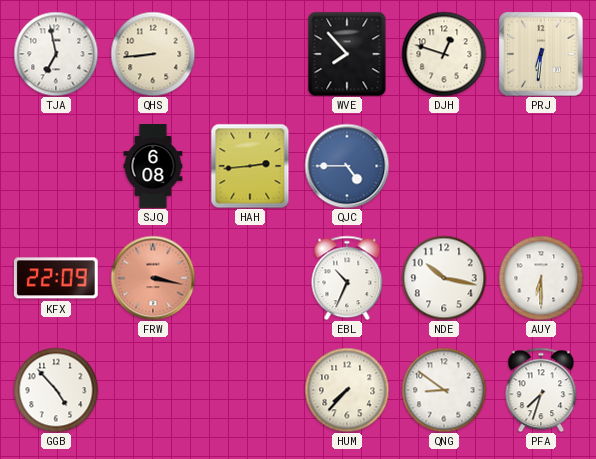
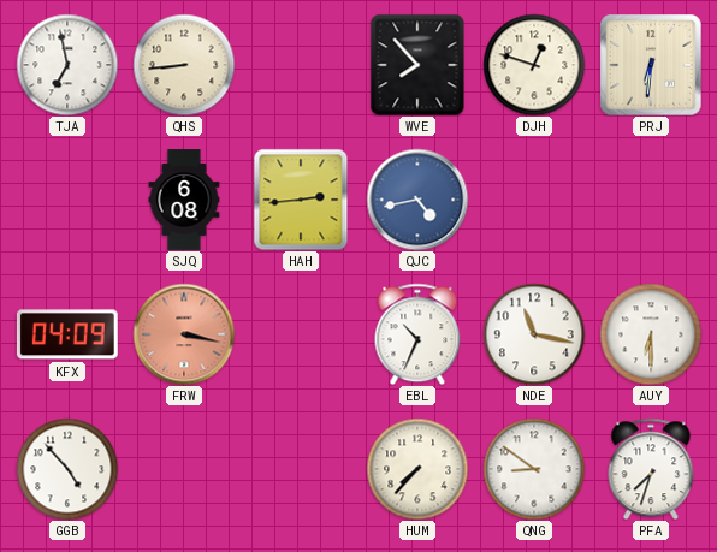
QJC: 4:45 -> 4:43
KFX: 22:09 -> 04:09
NDE: 10:17 -> 11:17
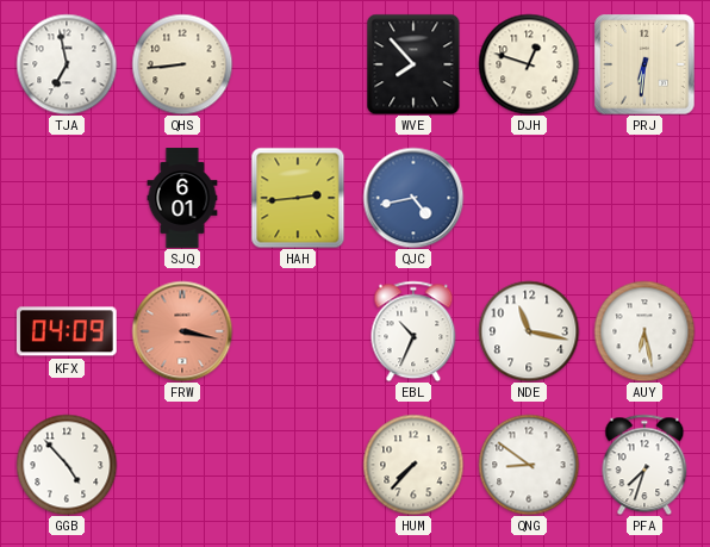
SJQ: 6:08 -> 6:01
AUY: 6:30 -> 6:28
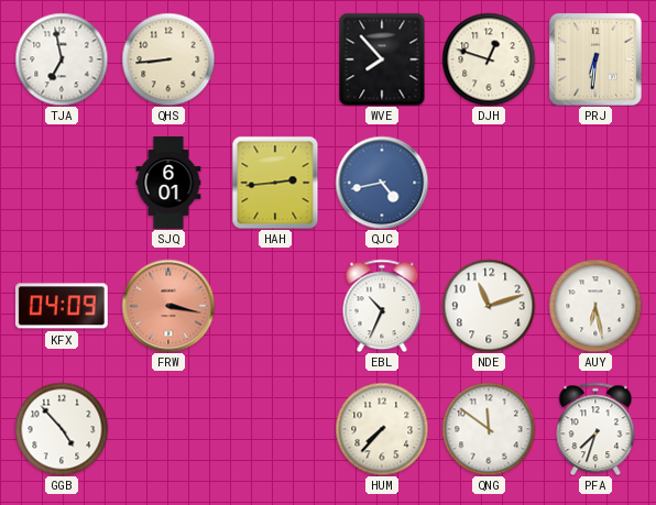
NDE: 11:17 -> 11:12
QNG: 8:51 -> 11:51
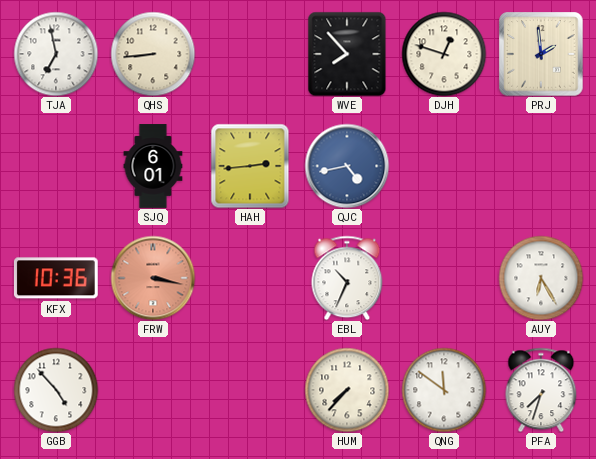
PRJ: 6:31 -> 1:59
KFX: 04:09 -> 10:36
NDE: 11:12 -> none
AUY: 6:28 -> 6:25
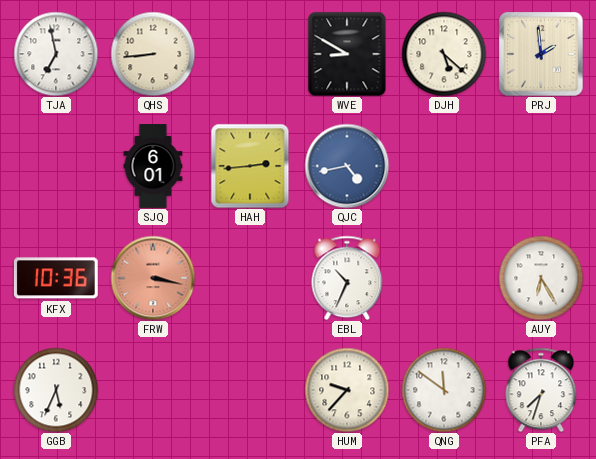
WVE: 7:53 -> 8:50
DJH: 12:48 -> 5:22
GGB: 4:53 -> 5:34
HUM: 7:37 -> 9:37
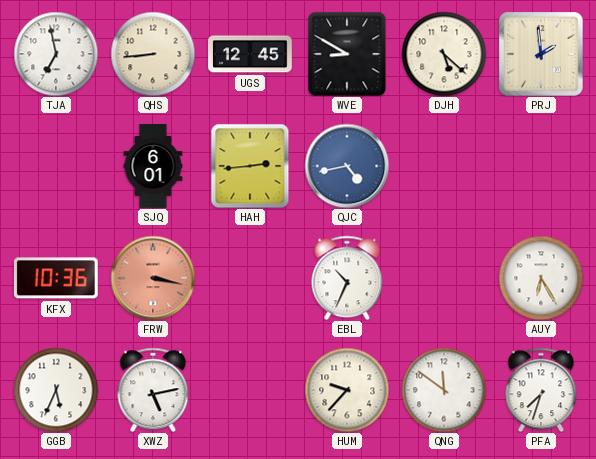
UGS: none -> 12:45
XWZ: none -> 5:13
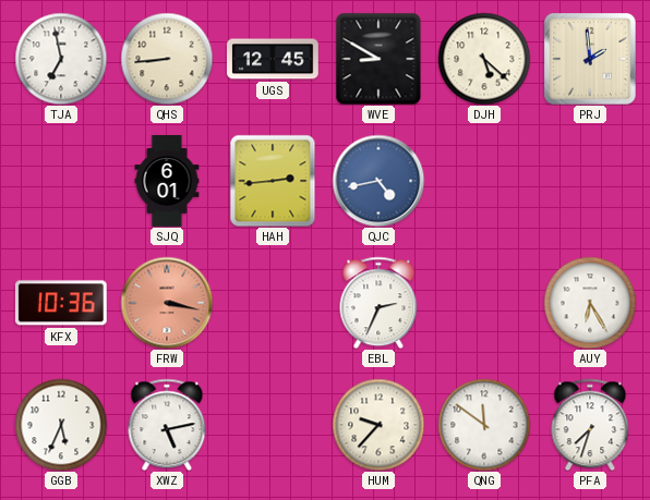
EBL: 10:34 -> 2:34
